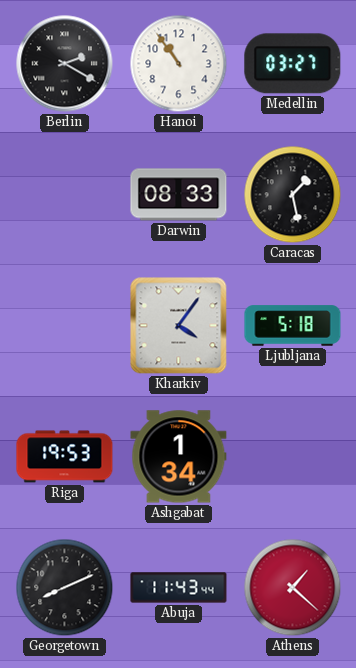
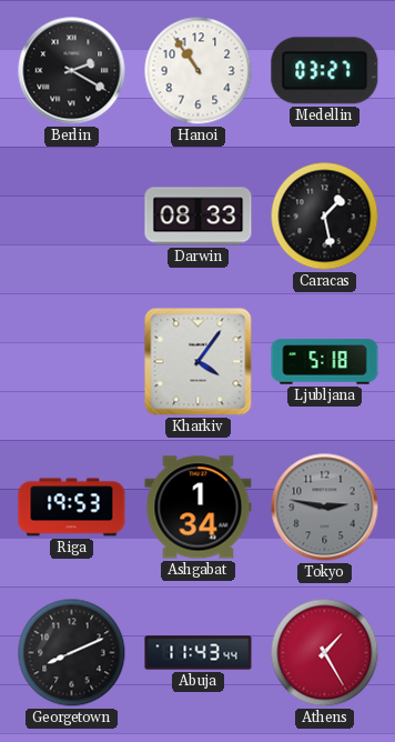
Tokyo: none -> 2:47
Athens: 1:22 -> 1:25
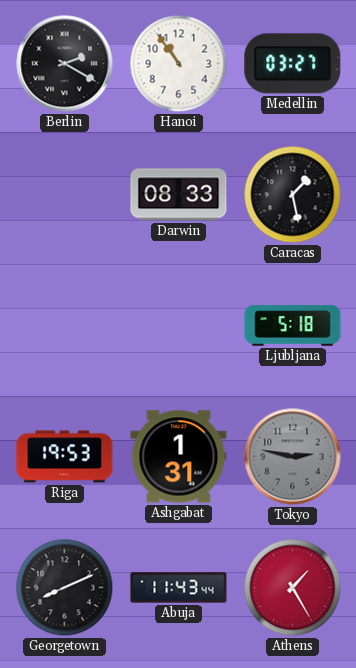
Kharkiv: 4:06 -> none
Ashgabat: 1:34 -> 1:31
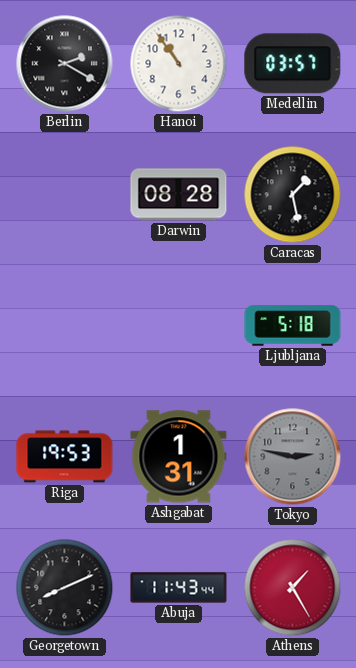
Medellin: 03:27 -> 03:57
Darwin: 08:33 -> 08:28
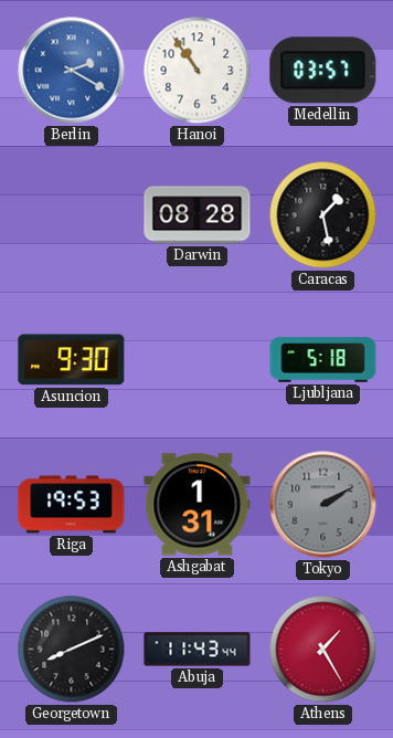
Berlin dial: black -> blue
Asuncion: none -> 9:30
Tokyo: 2:47 -> 2:10
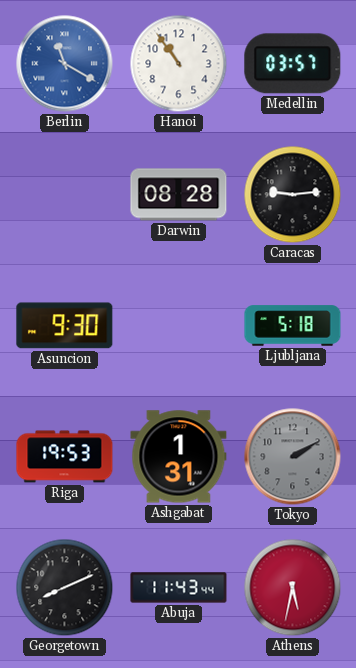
Berlin: 2:20 -> 11:20
Caracas: 1:28 -> 9:14
Athens: 1:25 -> 5:32
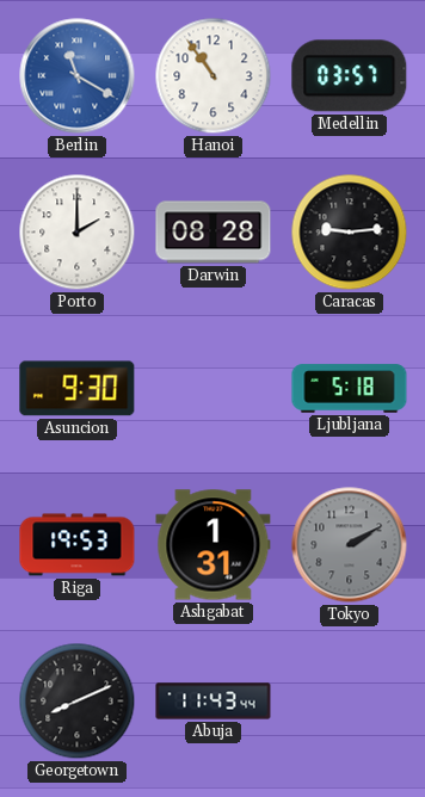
Porto: none -> 2:00
Athens: 5:32 -> none
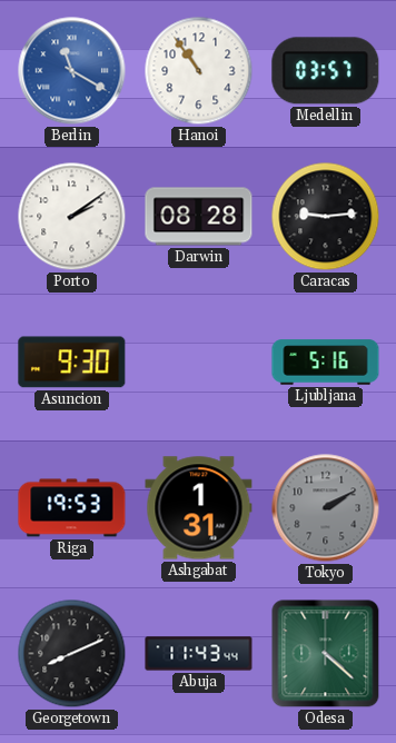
Porto: 2:00 -> 2:09
Ljubljana: 5:18 -> 5:16
Odesa: none -> 4:22
